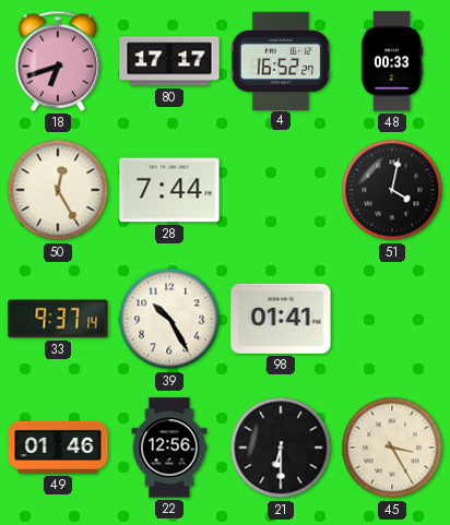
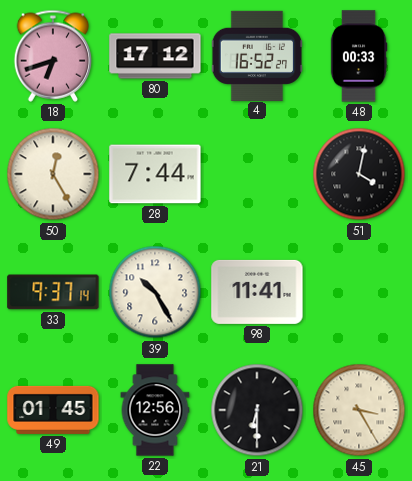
80: 17:17 -> 17:12
98: 01:41 -> 11:41
49: 01:46 -> 01:45
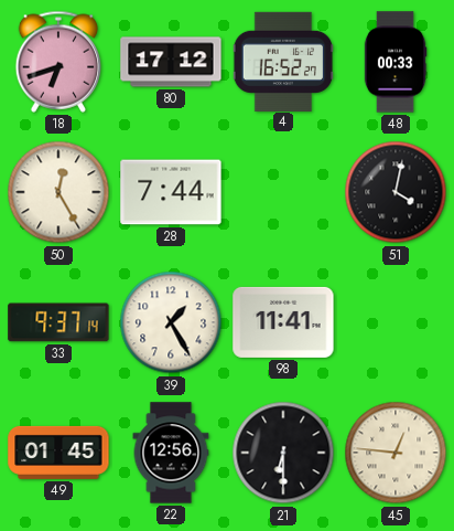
39: 10:25 -> 1:25
45: 3:25 -> 12:46
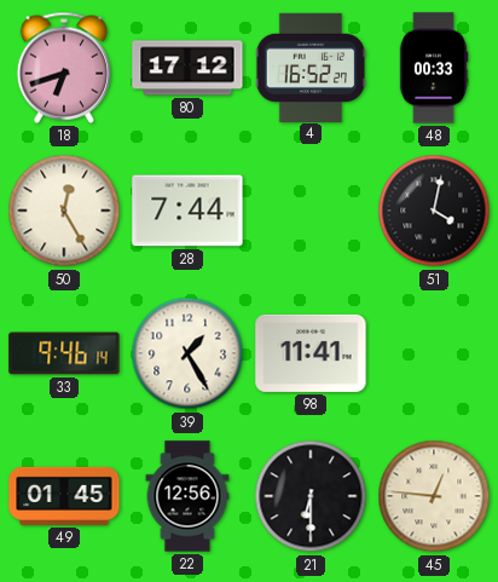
33: 9:37 -> 9:46
